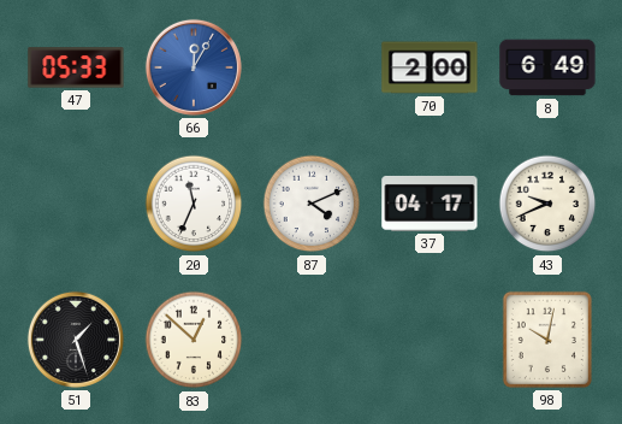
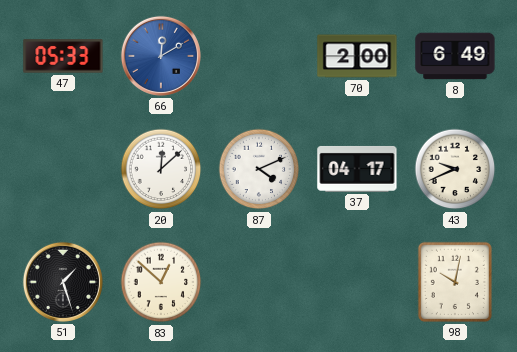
66: 12:05 -> 12:10
20: 11:34 -> 12:08
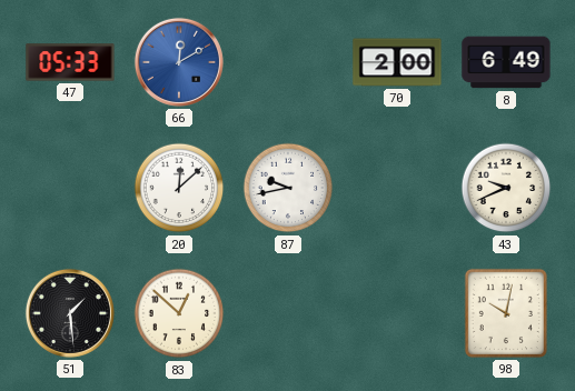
87: 4:11 -> 9:43
37: 04:17 -> none
51: 1:27 -> 1:29
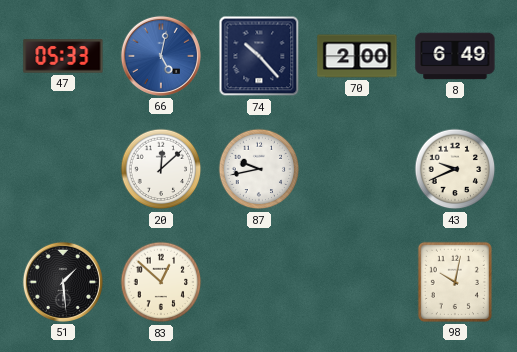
66: 12:10 -> 5:02
74: none -> 10:23
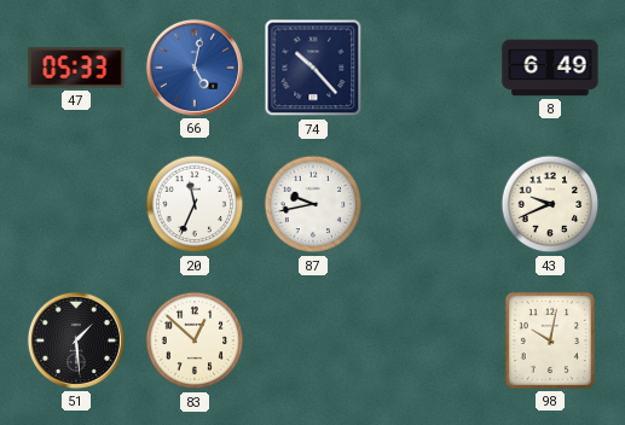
70: 2:00 -> none
20: 12:08 -> 11:34
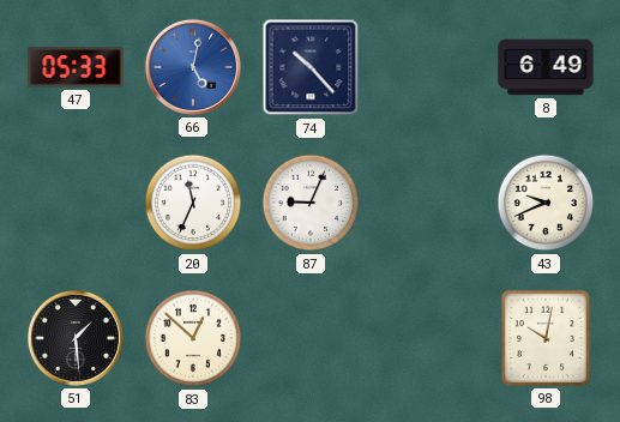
87: 9:43 -> 9:04
